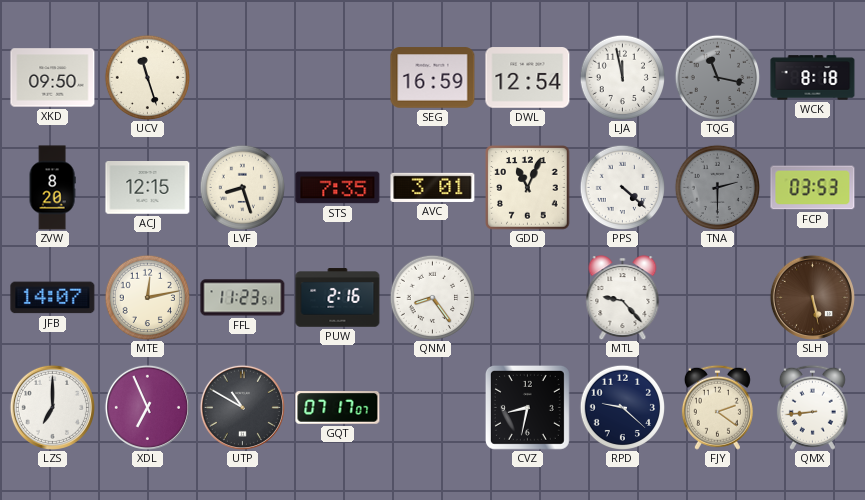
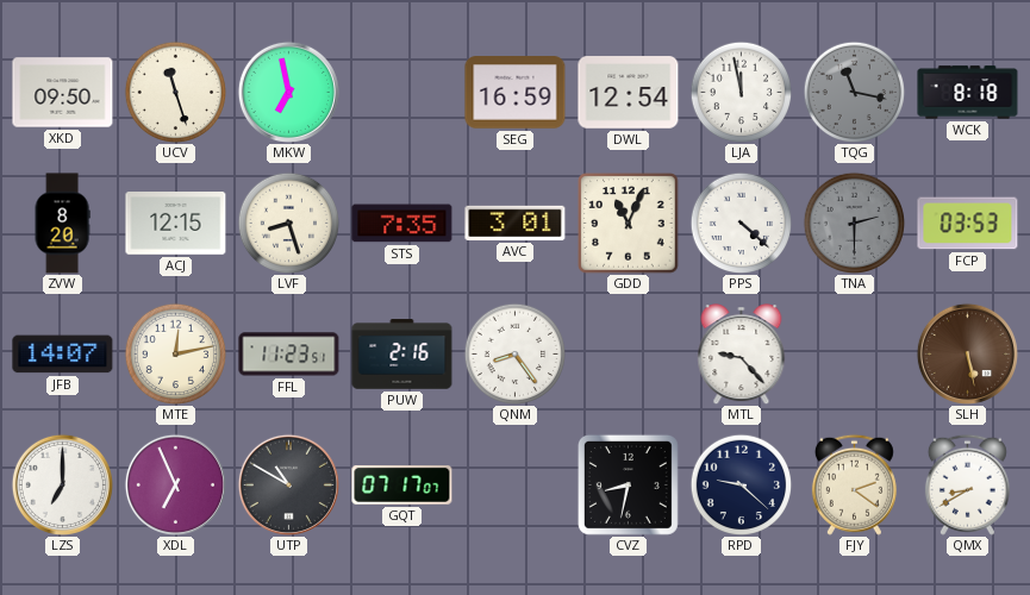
MKW: none -> 6:58
QMX: 8:44 -> 8:40
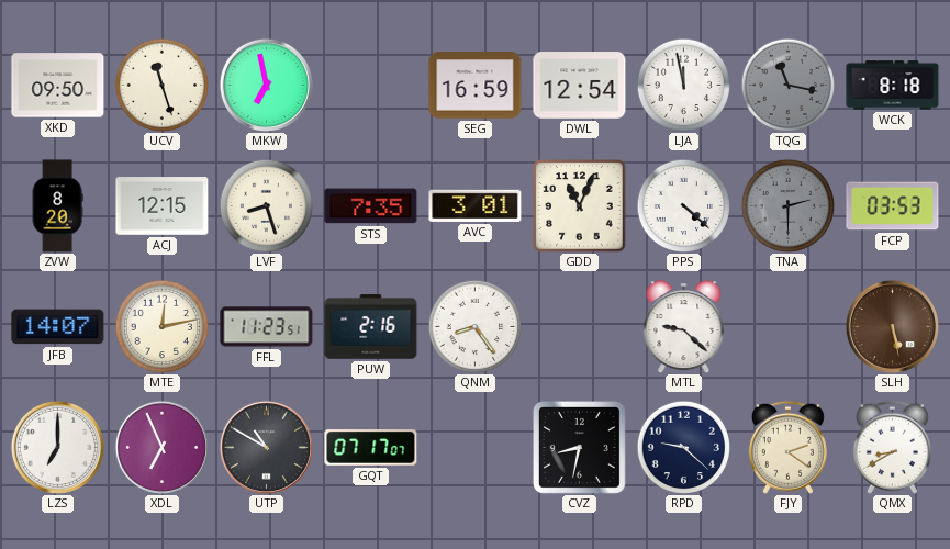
MTL: 9:23 -> 9:22
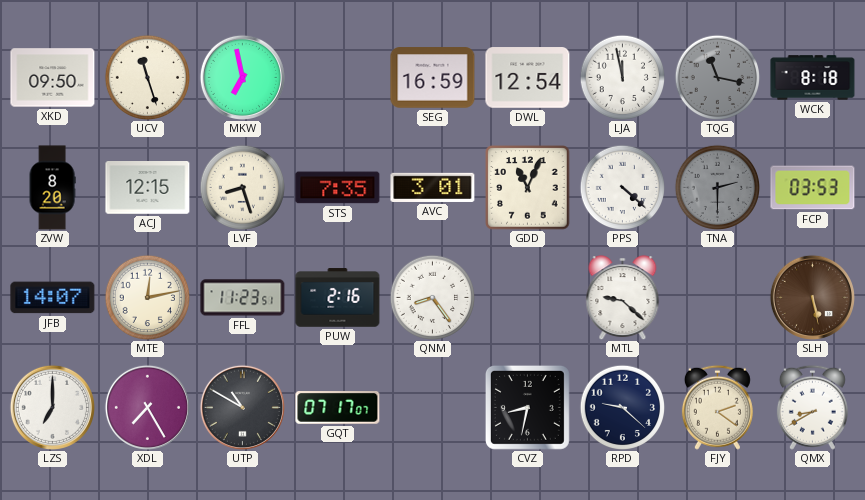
XDL: 6:56 -> 7:25
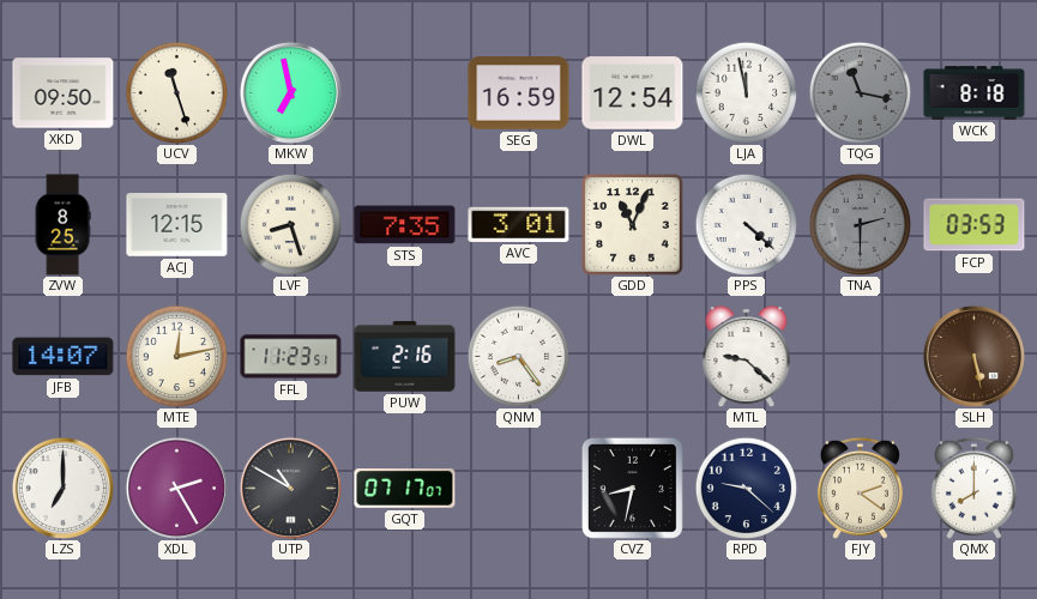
ZVW: 8:20 -> 8:25
XDL: 7:25 -> 2:25
QMX: 8:40 -> 8:00
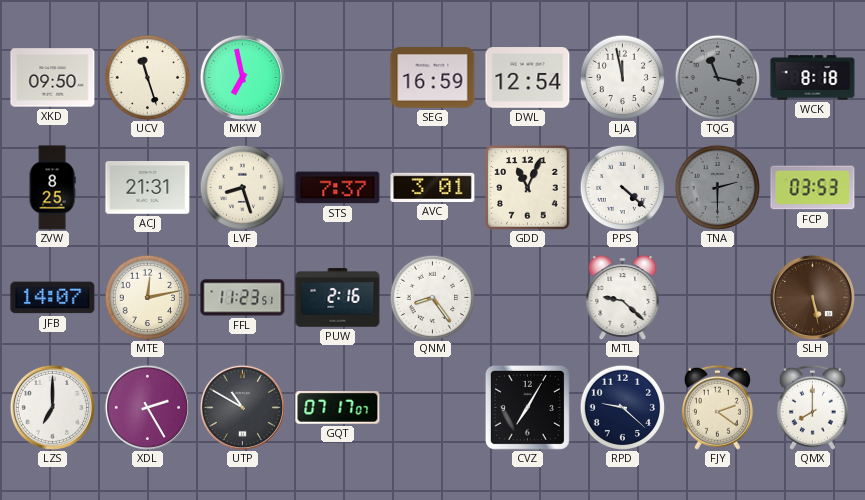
ACJ: 12:15 -> 21:31
STS: 7:35 -> 7:37
CVZ: 8:32 -> 7:05
